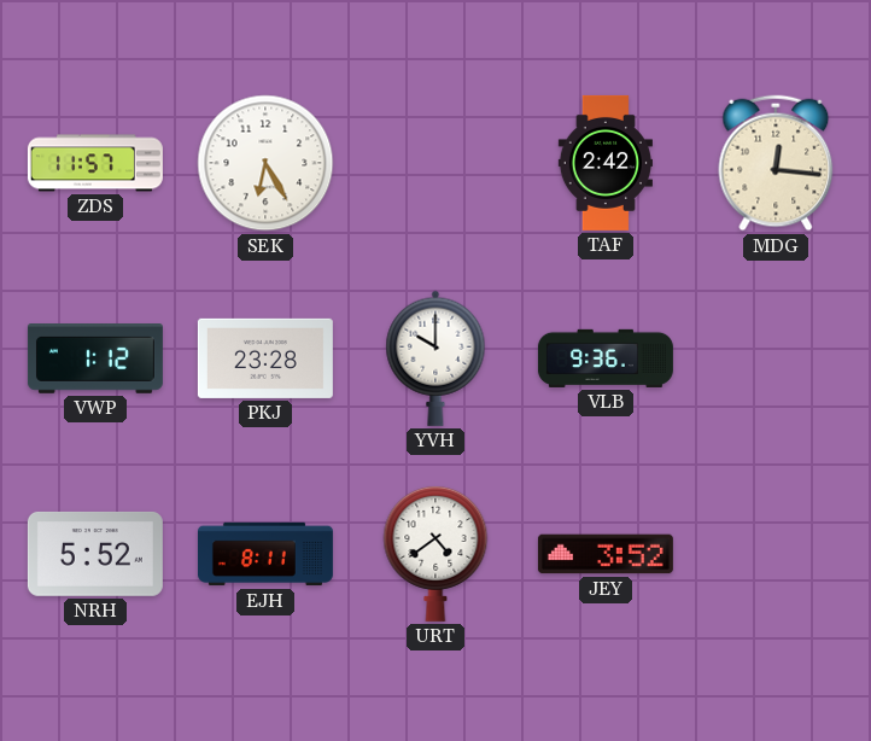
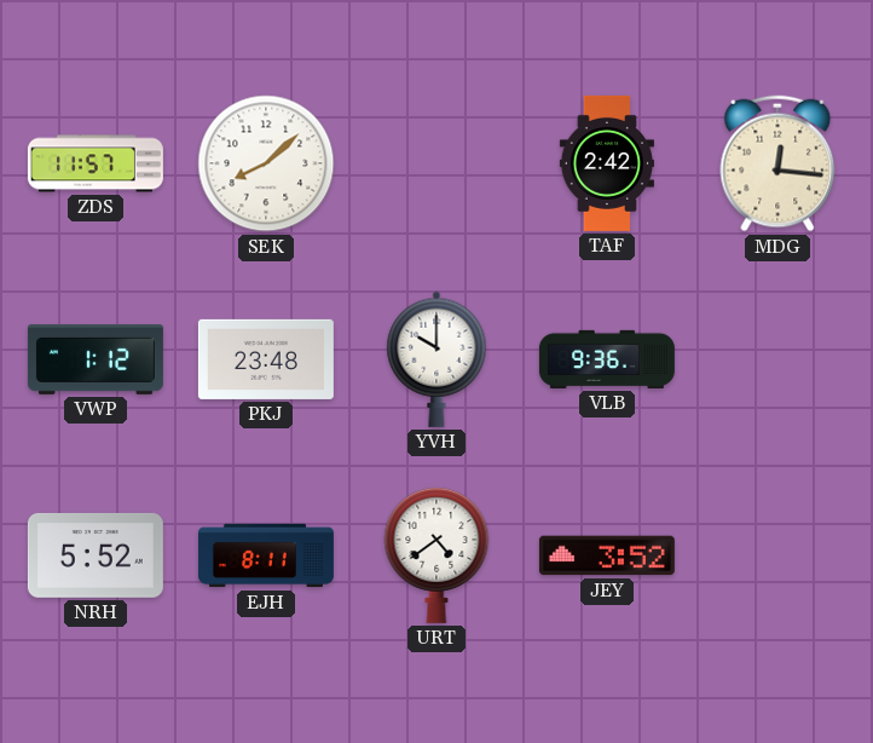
SEK: 6:25 -> 8:08
PKJ: 23:28 -> 23:48
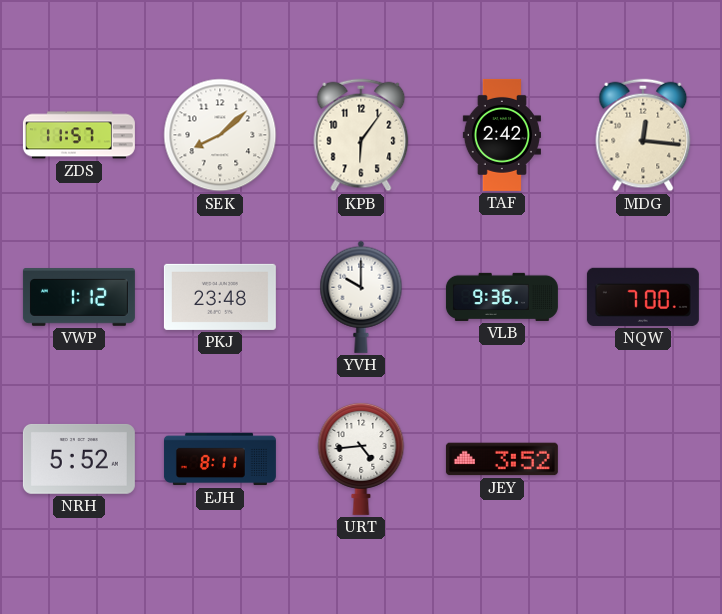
KPB: none -> 6:06
NQW: none -> 7:00
URT: 4:39 -> 4:44
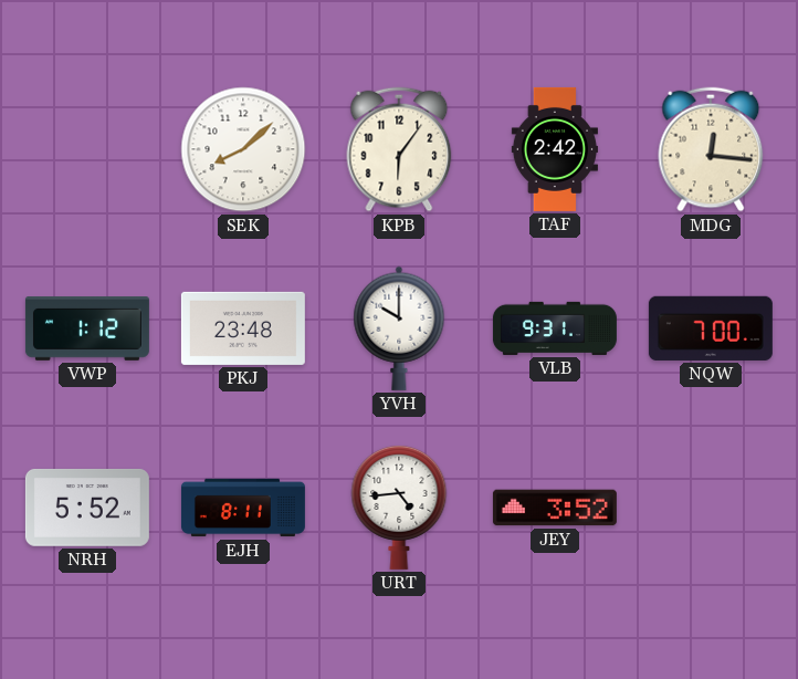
ZDS: 11:57 -> none
VLB: 9:36 -> 9:31
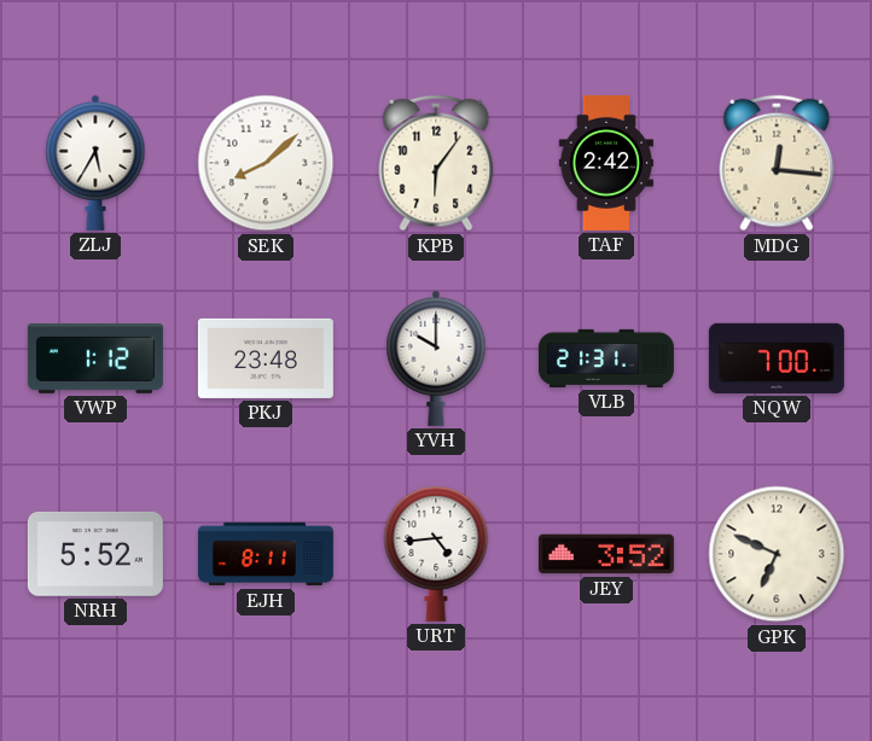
ZLJ: none -> 5:35
VLB: 9:31 -> 21:31
GPK: none -> 6:49
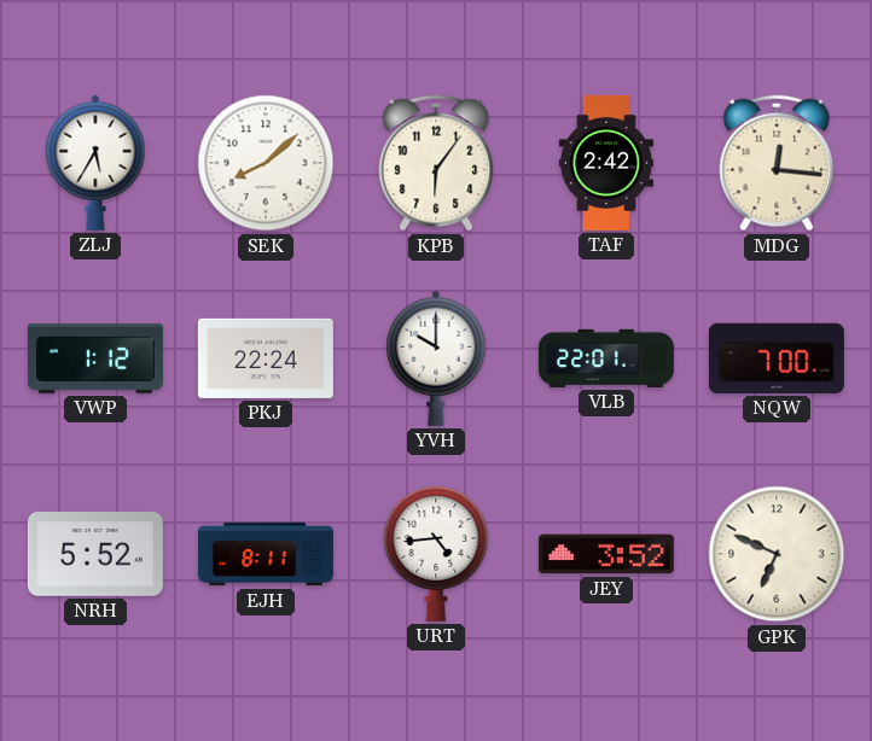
PKJ: 23:48 -> 22:24
VLB: 21:31 -> 22:01
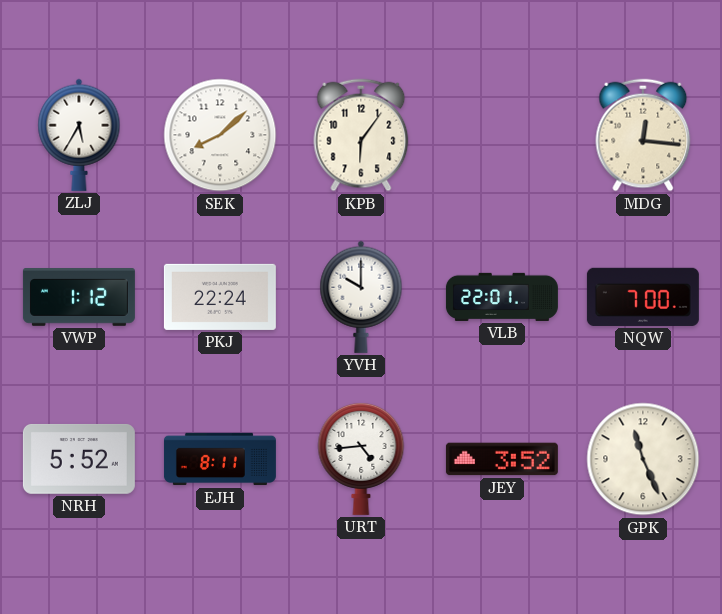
TAF: 2:42 -> none
GPK: 6:49 -> 11:26
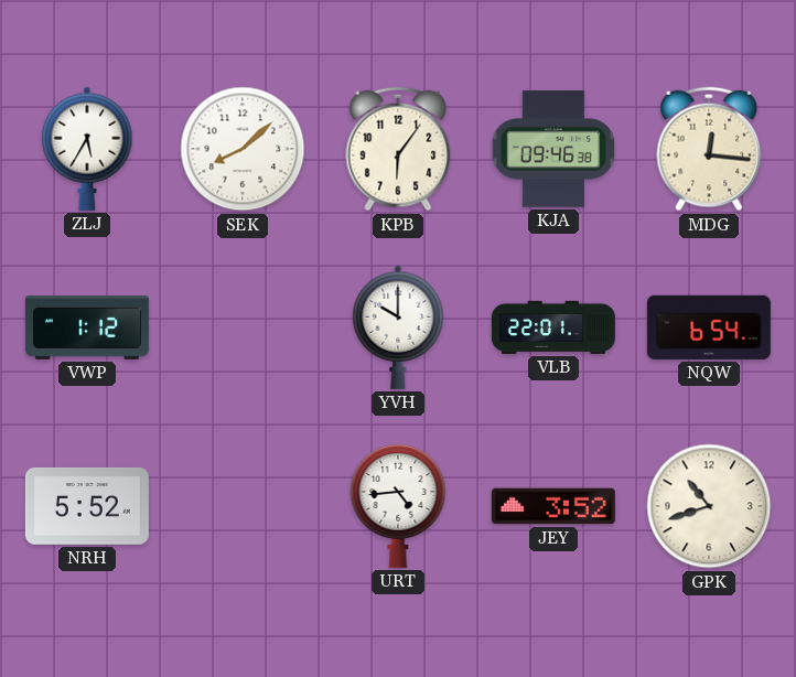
KJA: none -> 09:46
PKJ: 22:24 -> none
NQW: 7:00 -> 6:54
EJH: 8:11 -> none
GPK: 11:26 -> 10:42
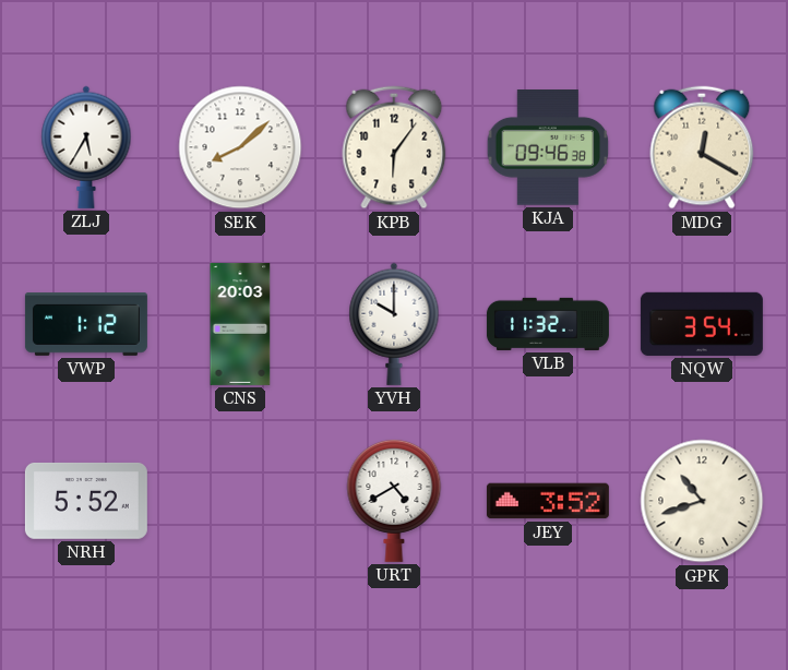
MDG: 12:16 -> 12:20
CNS: none -> 20:03
VLB: 22:01 -> 11:32
NQW: 6:54 -> 3:54
URT: 4:44 -> 4:40
